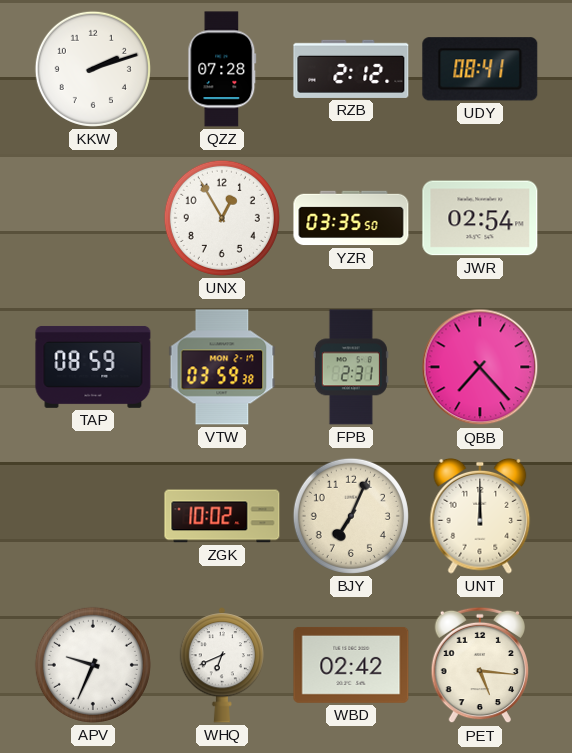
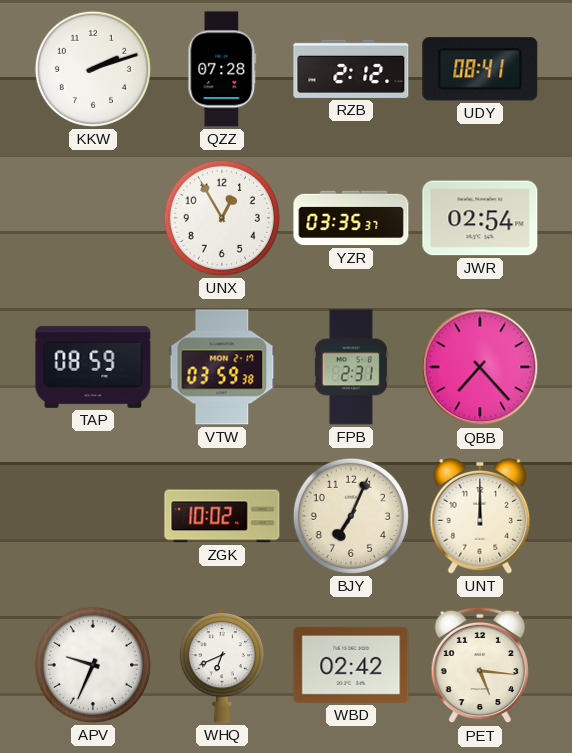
YZR: 03:35:50 -> 03:35:37
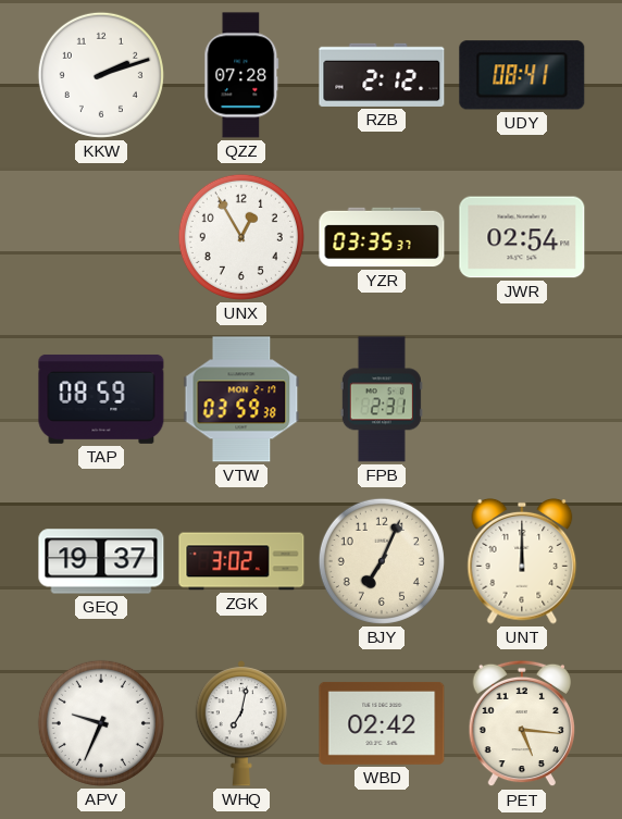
QBB: 7:23 -> none
GEQ: none -> 19:37
ZGK: 10:02 -> 3:02
WHQ: 6:41 -> 7:02
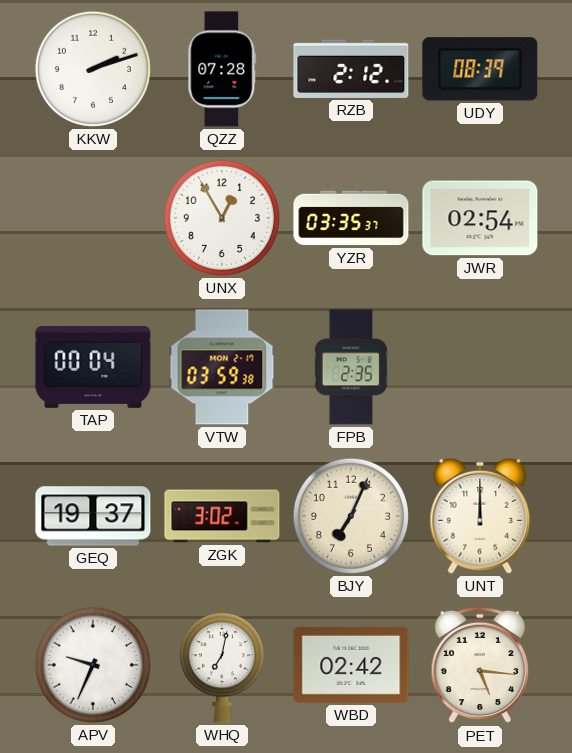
UDY: 08:41 -> 08:39
TAP: 08:59 -> 00:04
FPB: 2:31 -> 2:35
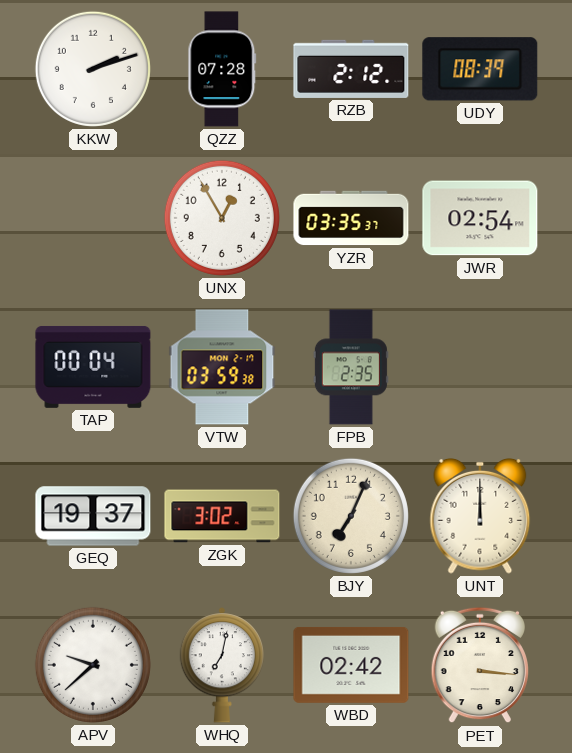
APV: 9:34 -> 9:38
PET: 5:16 -> 3:16
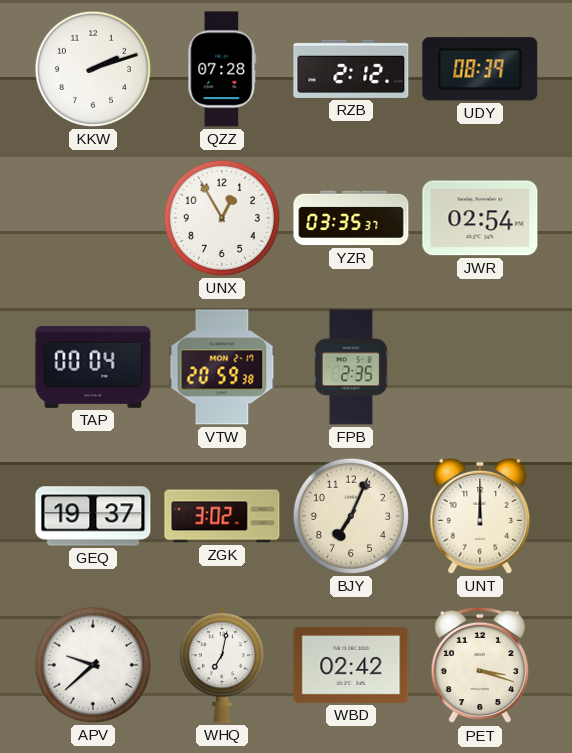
VTW: 03:59 -> 20:59
PET: 3:16 -> 3:18
